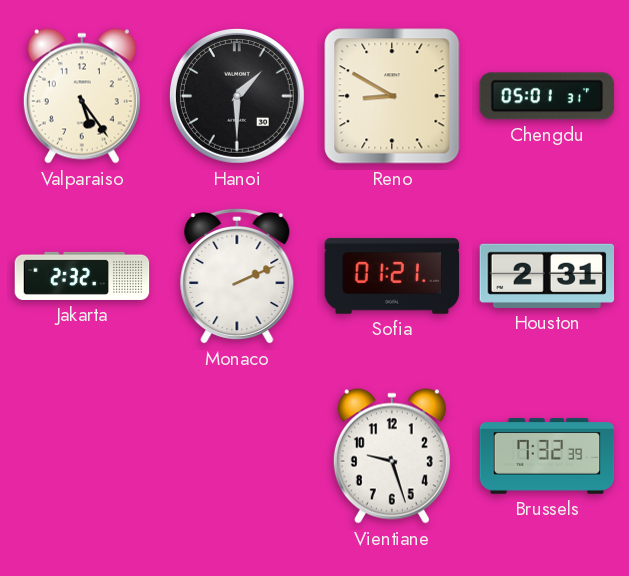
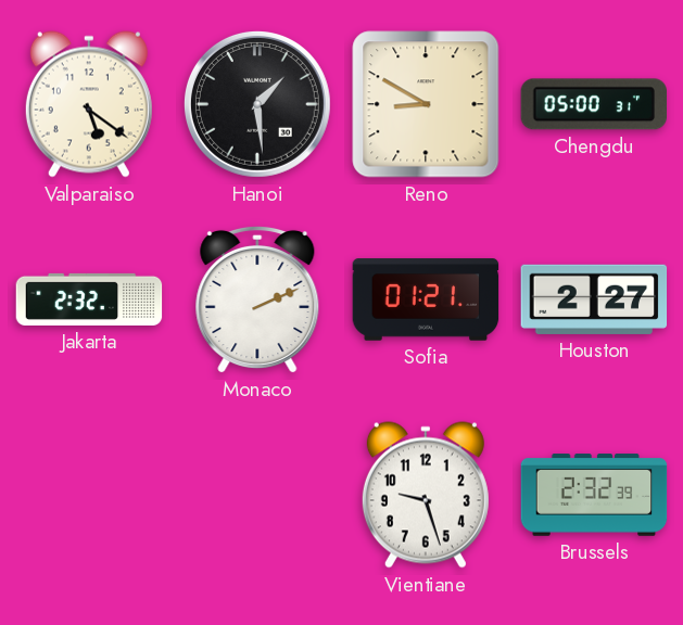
Valparaiso: 5:24 -> 5:21
Hanoi: 1:30 -> 1:29
Chengdu: 05:01 -> 05:00
Houston: 2:31 -> 2:27
Brussels: 7:32 -> 2:32
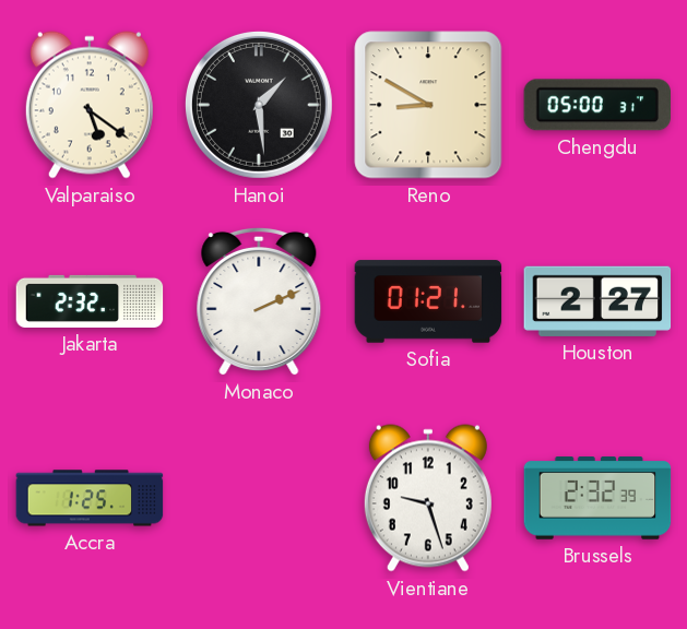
Accra: none -> 1:25
